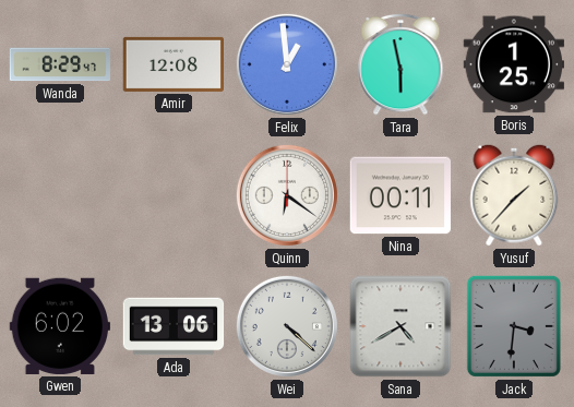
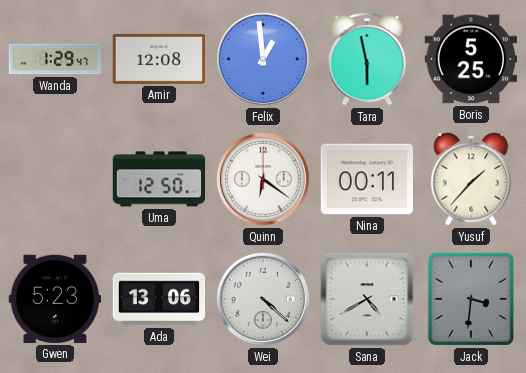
Wanda: 8:29 -> 1:29
Boris: 1:25 -> 5:25
Uma: none -> 12:50
Gwen: 6:02 -> 5:23
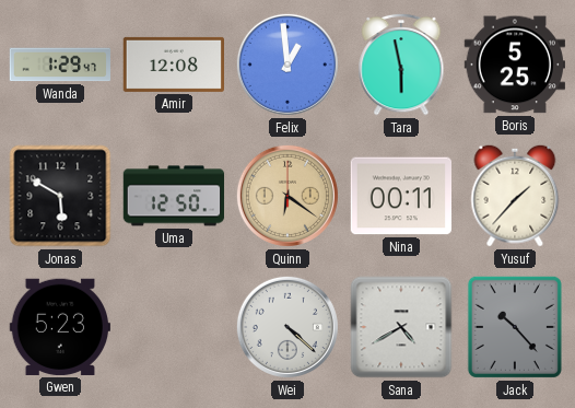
Jonas: none -> 5:50
Quinn dial: white -> champagne
Ada: 13:06 -> none
Jack: 3:31 -> 10:23
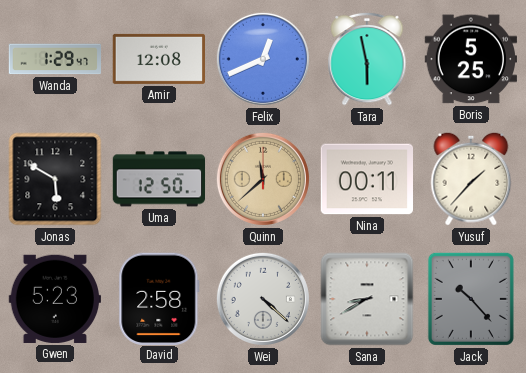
Felix: 12:59 -> 12:41
Quinn: 6:21 -> 11:38
David: none -> 2:58
Sana: 4:40 -> 8:40
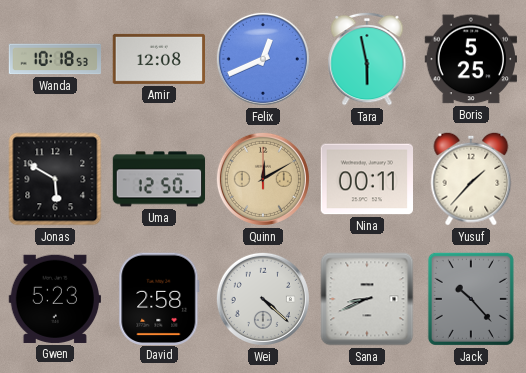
Wanda: 1:29 -> 10:18
Quinn: 11:38 -> 12:10
Sana: 8:40 -> 8:41
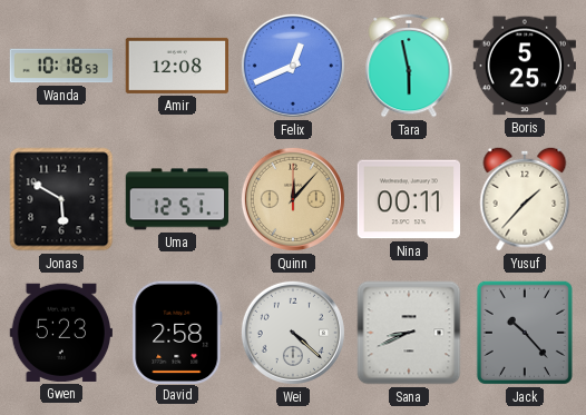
Uma: 12:50 -> 12:51
Quinn: 12:10 -> 12:07
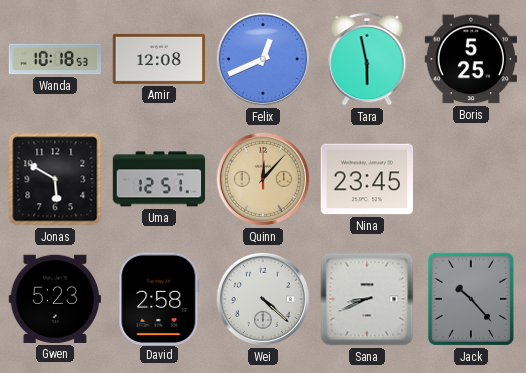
Nina: 00:11 -> 23:45
Yusuf: 1:37 -> none
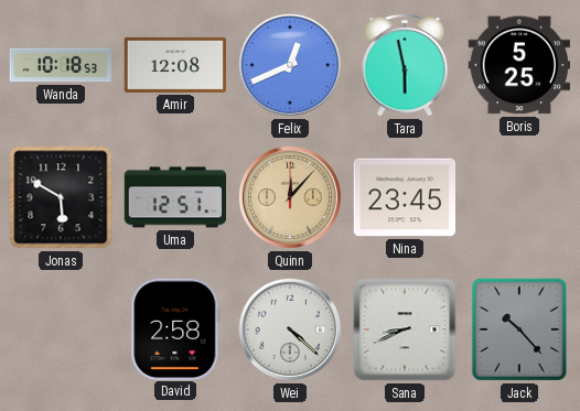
Gwen: 5:23 -> none
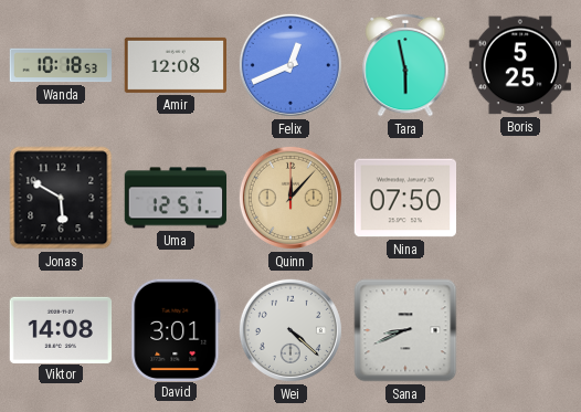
Nina: 23:45 -> 07:50
Viktor: none -> 14:08
David: 2:58 -> 3:01
Jack: 10:23 -> none
